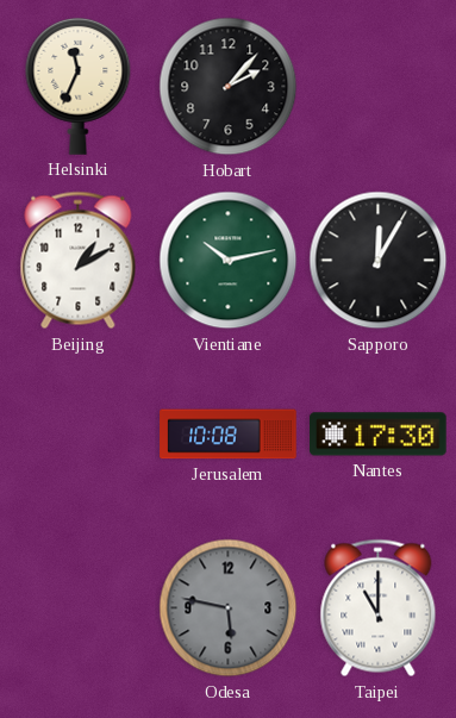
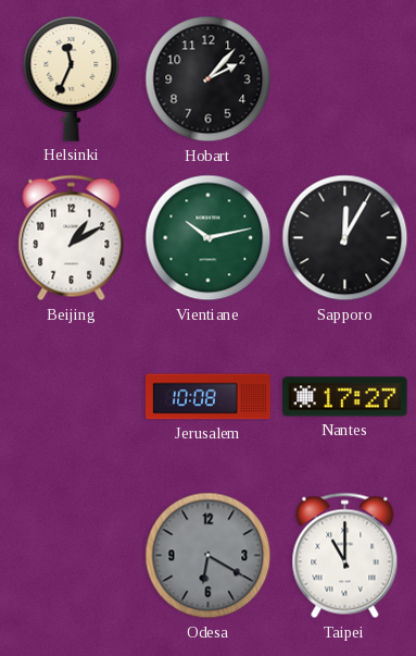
Nantes: 17:30 -> 17:27
Odesa: 5:47 -> 6:20
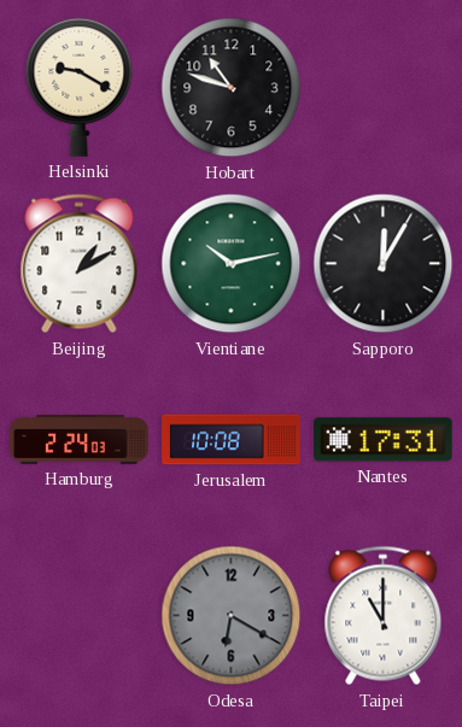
Helsinki: 11:34 -> 9:20
Hobart: 2:07 -> 10:48
Hamburg: none -> 2:24
Nantes: 17:27 -> 17:31
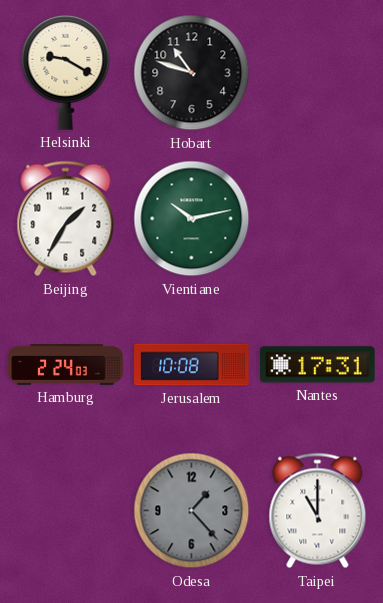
Beijing: 1:10 -> 1:35
Sapporo: 12:05 -> none
Odesa: 6:20 -> 1:23
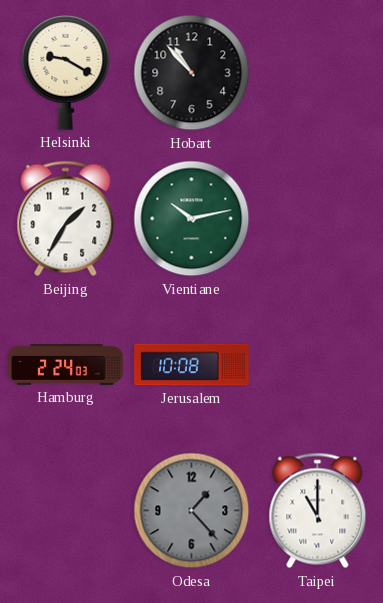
Hobart: 10:48 -> 10:53
Nantes: 17:31 -> none
